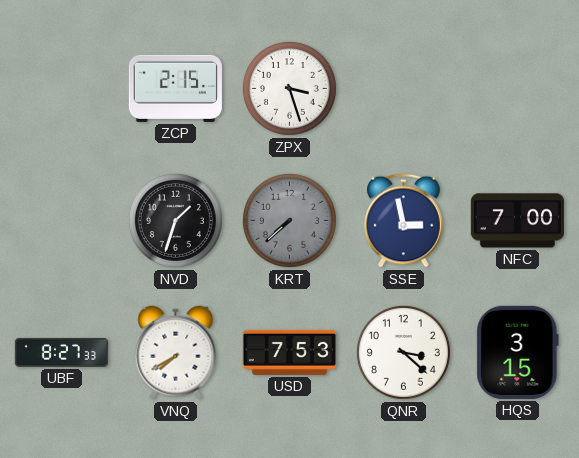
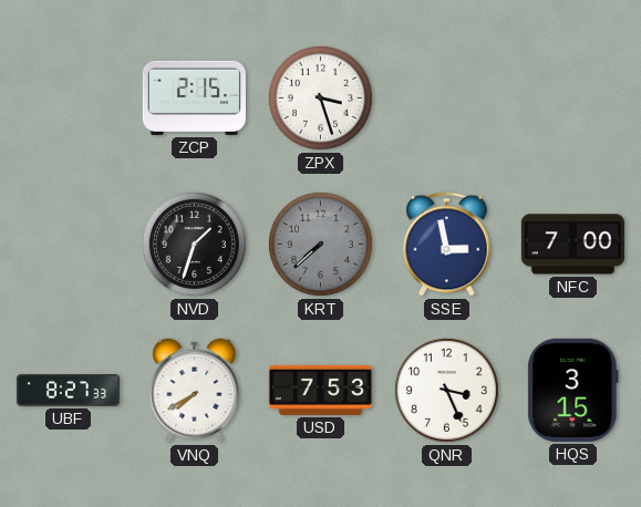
QNR: 3:22 -> 3:26
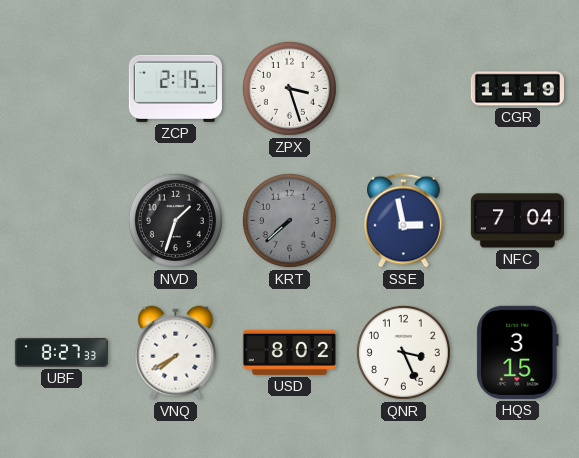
CGR: none -> 11:19
NFC: 7:00 -> 7:04
USD: 7:53 -> 8:02
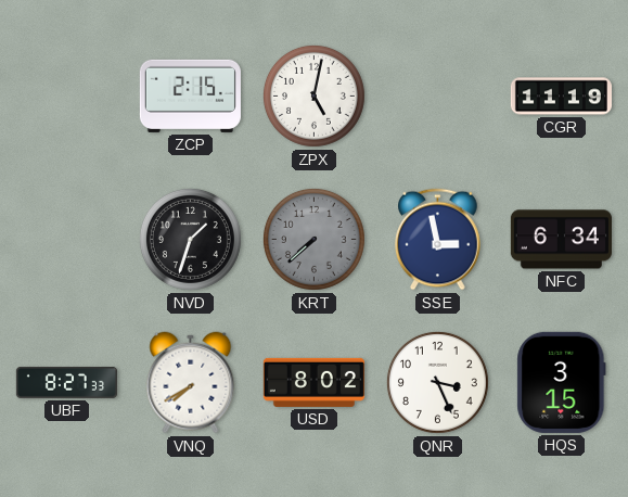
ZPX: 3:27 -> 5:02
NFC: 7:04 -> 6:34
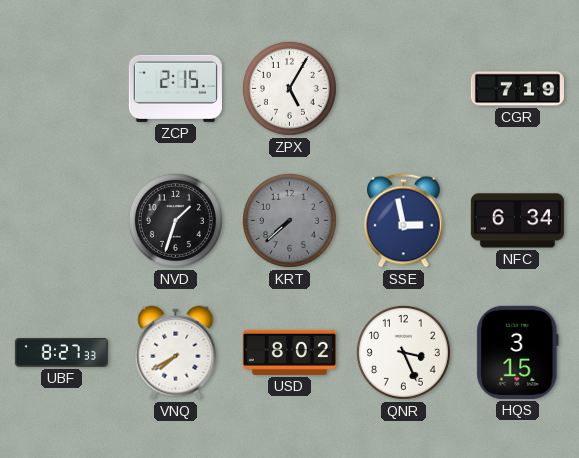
ZPX: 5:02 -> 5:05
CGR: 11:19 -> 7:19
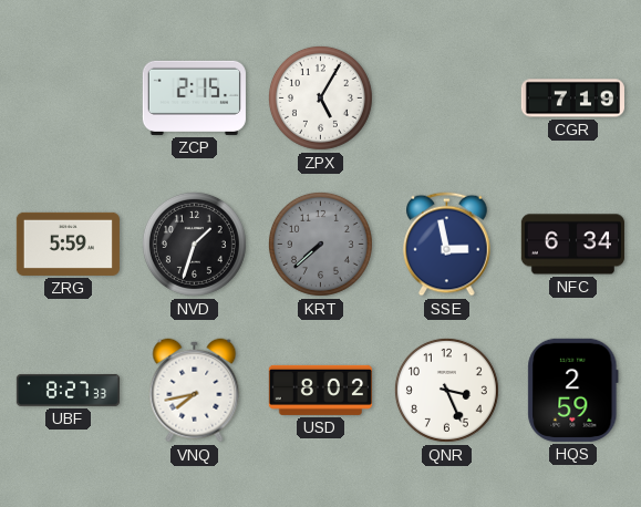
ZRG: none -> 5:59
VNQ: 7:40 -> 7:43
HQS: 3:15 -> 2:59
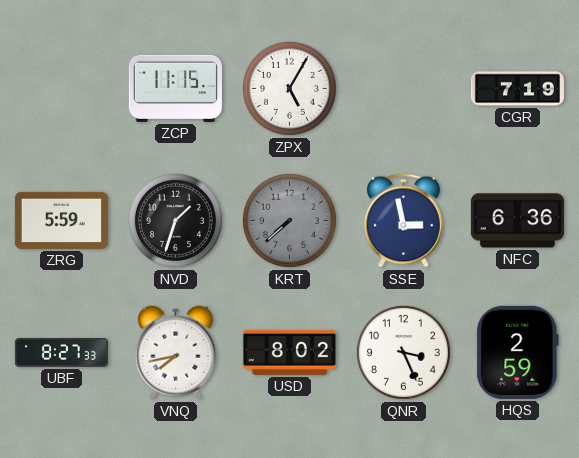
ZCP: 2:15 -> 11:15
NFC: 6:34 -> 6:36
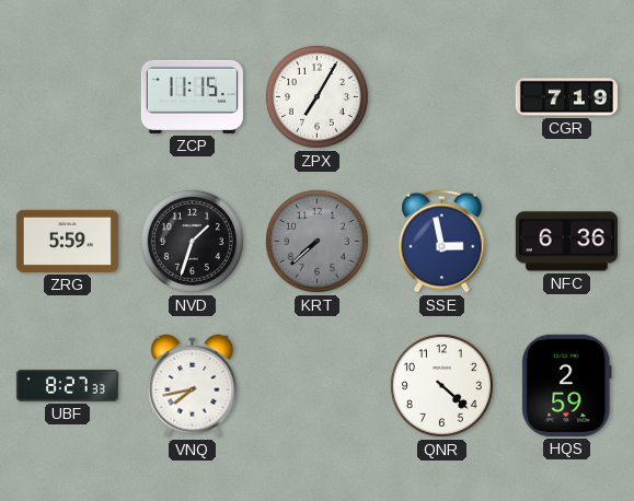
ZPX: 5:05 -> 7:05
USD: 8:02 -> none
QNR: 3:26 -> 4:22
